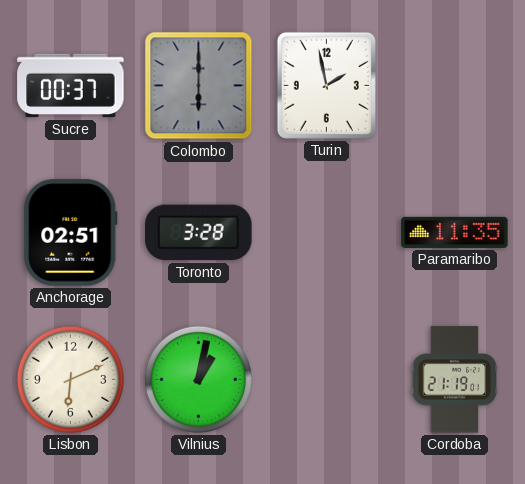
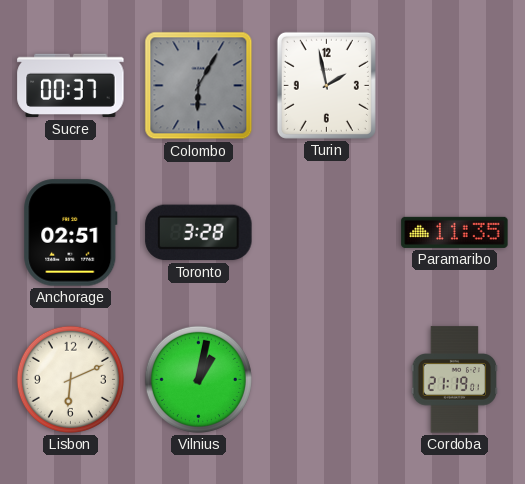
Colombo: 6:00 -> 6:05
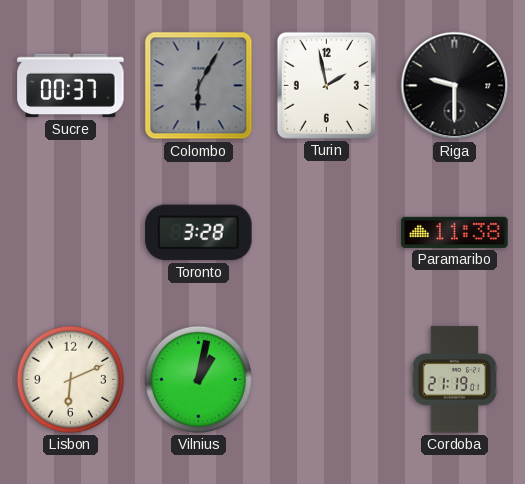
Riga: none -> 9:30
Anchorage: 02:51 -> none
Paramaribo: 11:35 -> 11:38
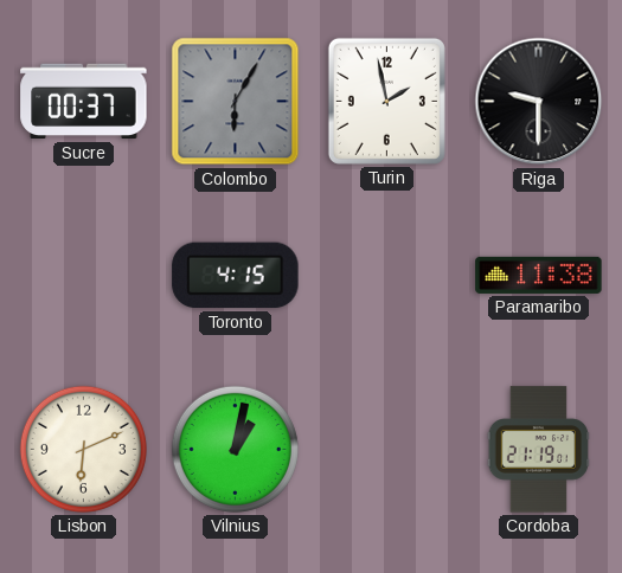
Toronto: 3:28 -> 4:15
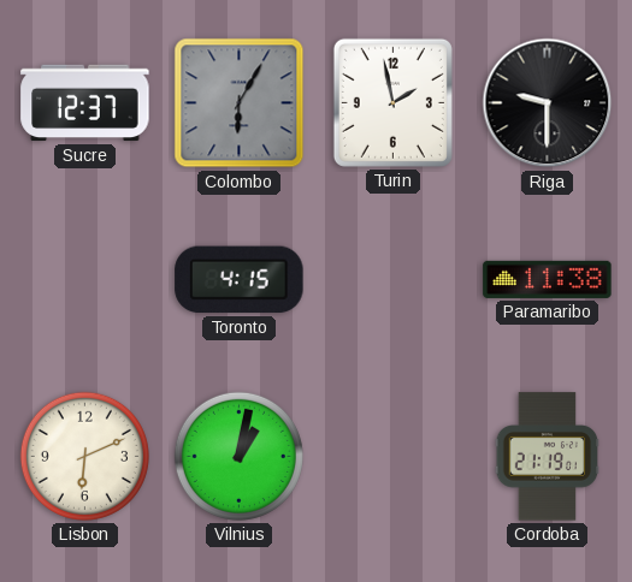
Sucre: 00:37 -> 12:37
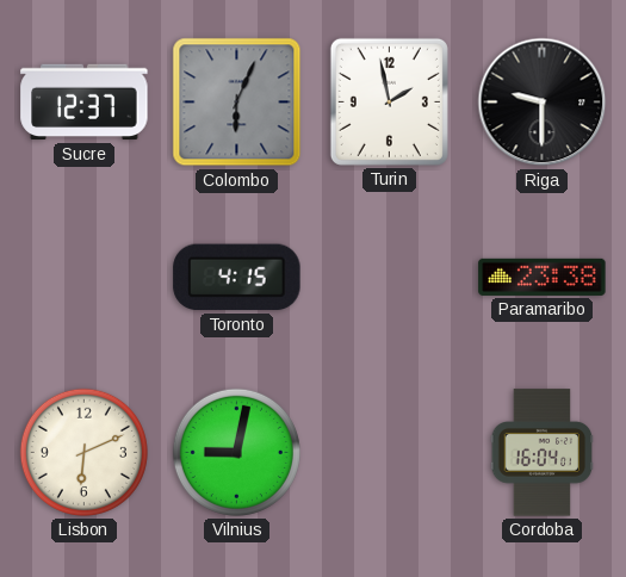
Colombo: 6:05 -> 6:04
Paramaribo: 11:38 -> 23:38
Vilnius: 1:02 -> 9:02
Cordoba: 21:19 -> 16:04
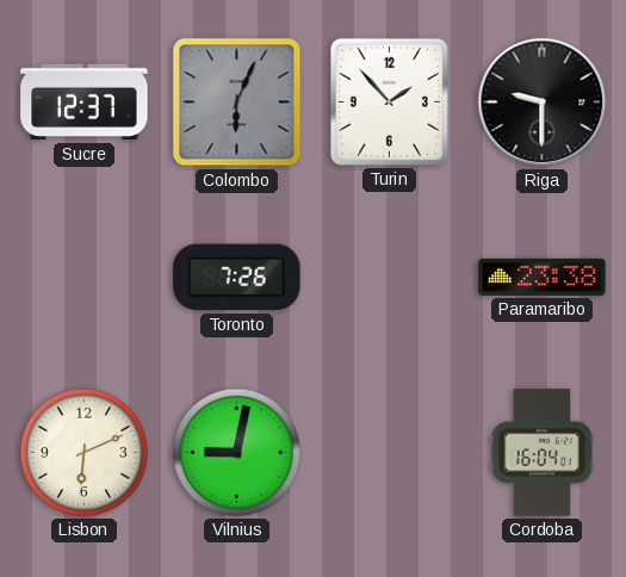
Turin: 1:58 -> 1:53
Toronto: 4:15 -> 7:26
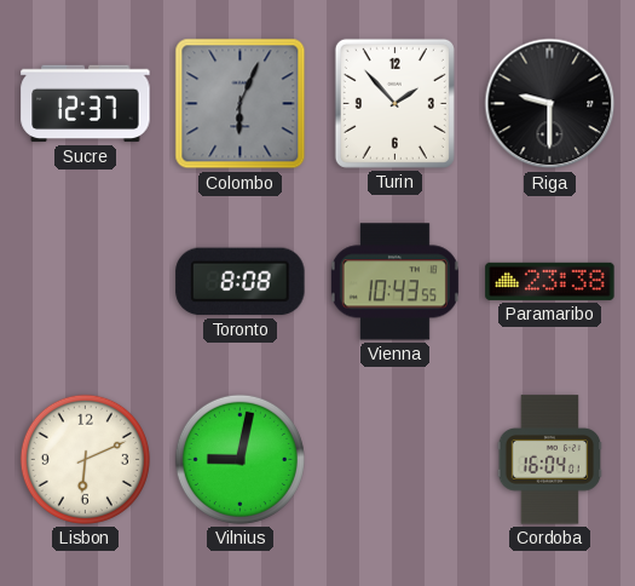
Toronto: 7:26 -> 8:08
Vienna: none -> 10:43
